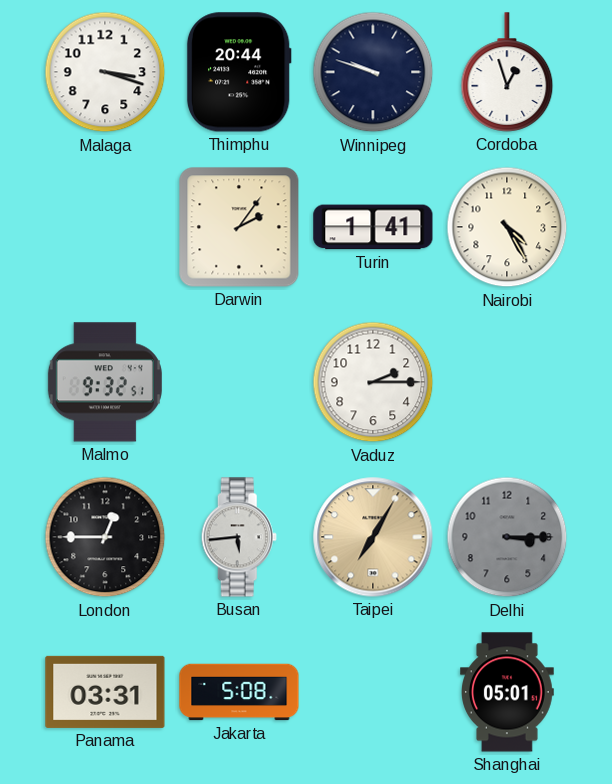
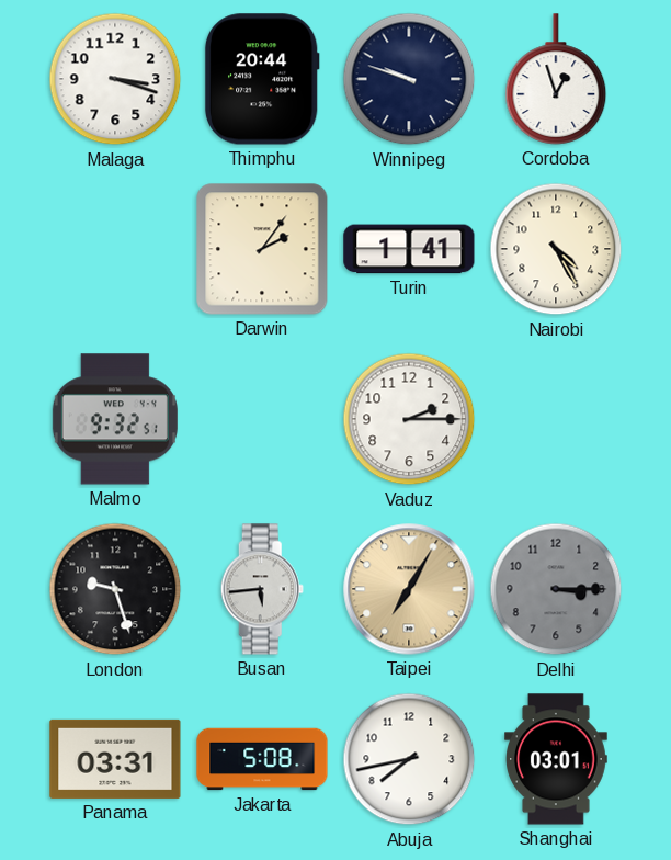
London: 12:45 -> 9:27
Abuja: none -> 7:43
Shanghai: 05:01 -> 03:01
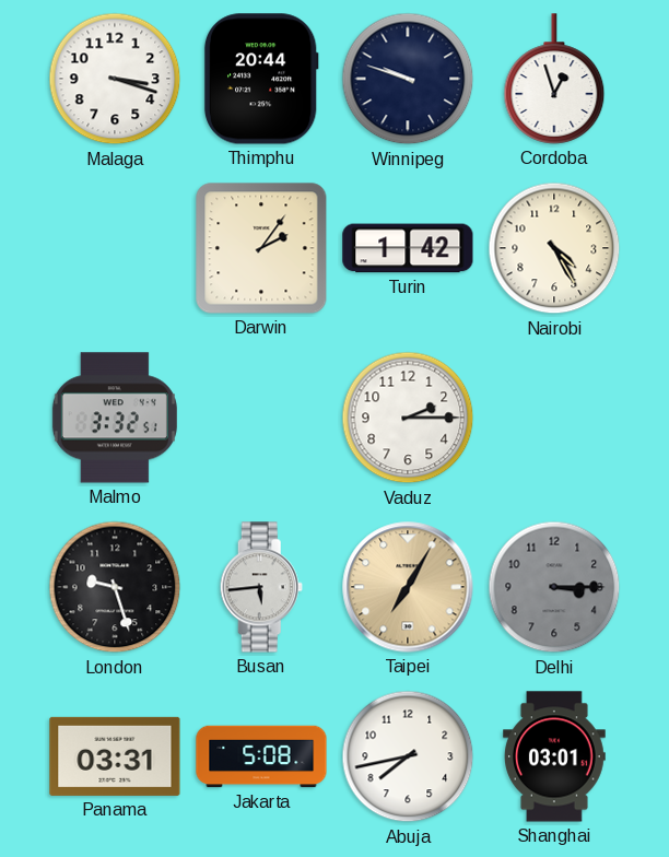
Turin: 1:41 -> 1:42
Malmo: 9:32 -> 3:32
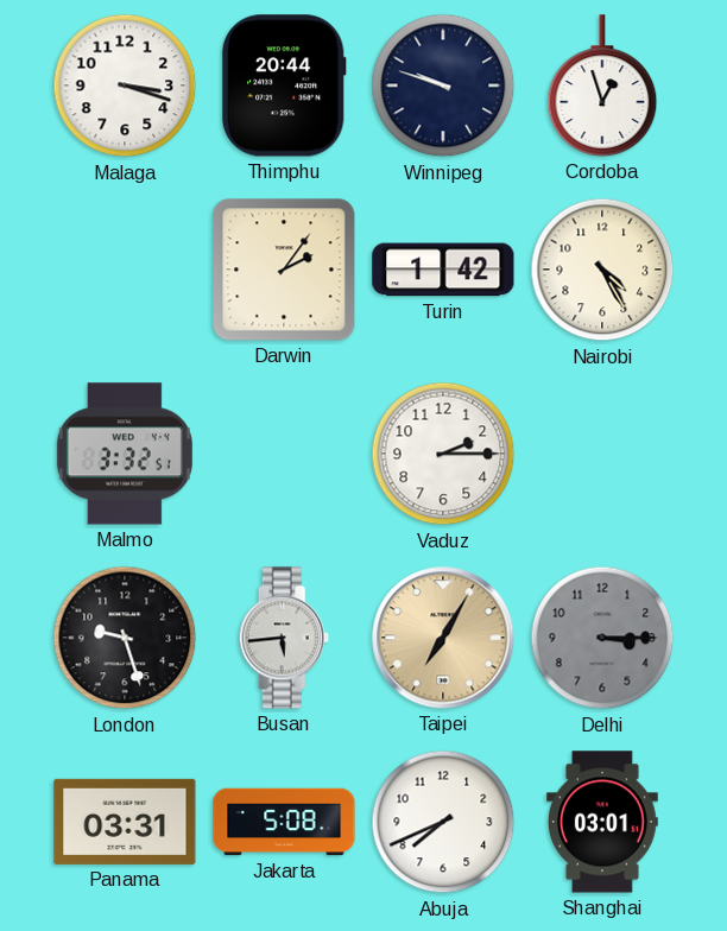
Abuja: 7:43 -> 7:41
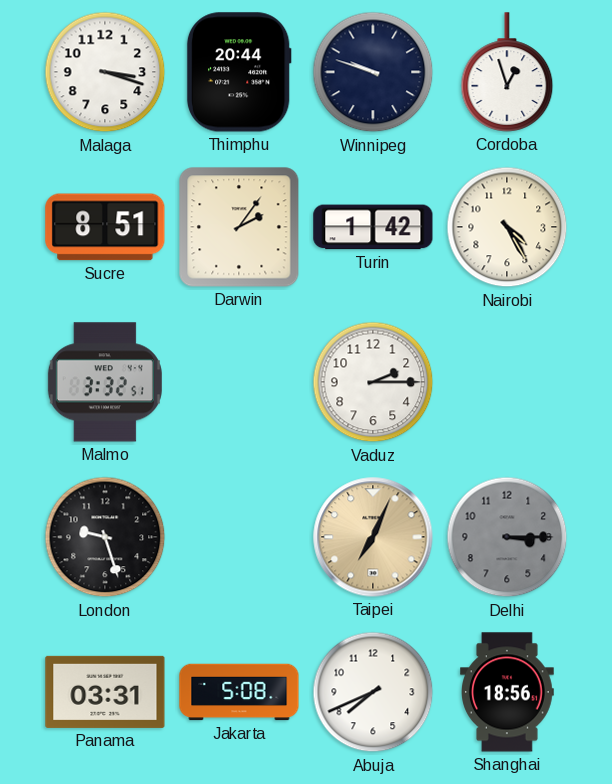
Sucre: none -> 8:51
Busan: 5:44 -> none
Taipei: 7:05 -> 7:04
Shanghai: 03:01 -> 18:56
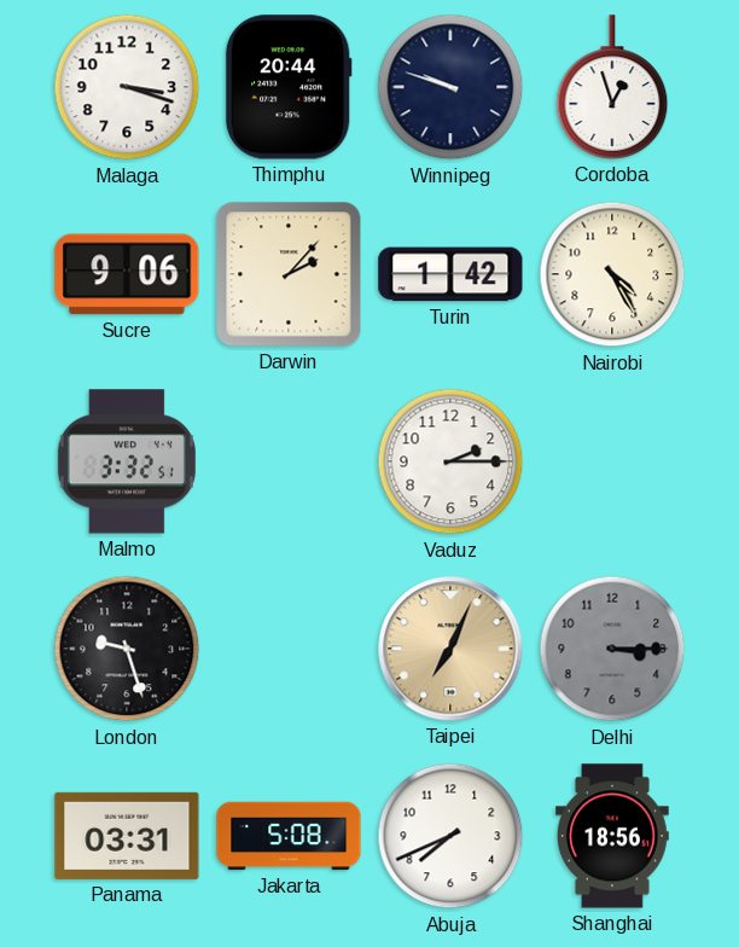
Sucre: 8:51 -> 9:06
Darwin: 2:06 -> 2:07
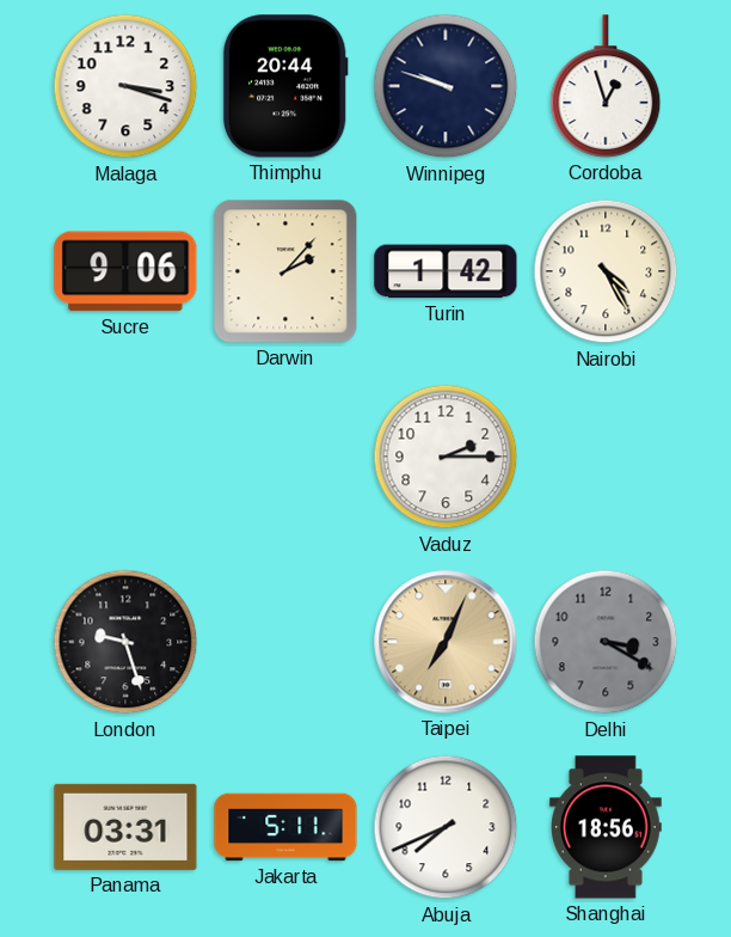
Malmo: 3:32 -> none
Delhi: 3:15 -> 3:20
Jakarta: 5:08 -> 5:11
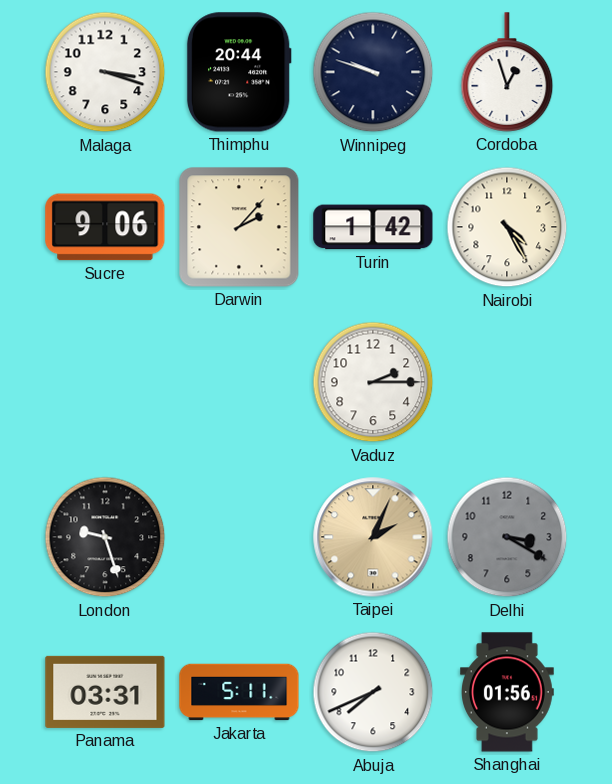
Taipei: 7:04 -> 2:04
Shanghai: 18:56 -> 01:56
